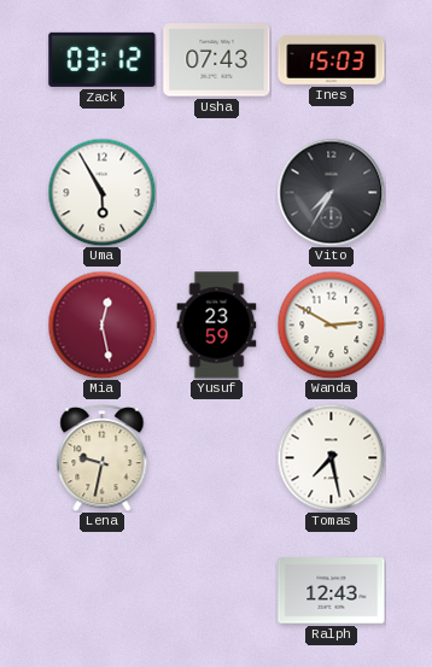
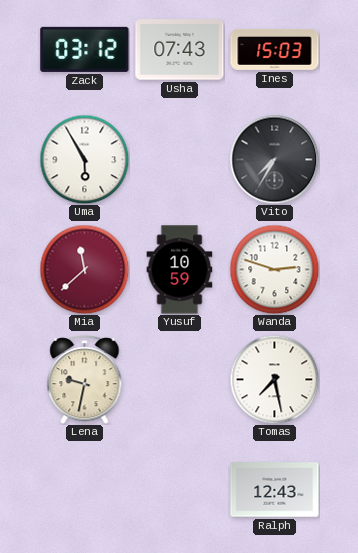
Mia: 12:28 -> 11:38
Yusuf: 23:59 -> 10:59
Wanda: 2:50 -> 2:48
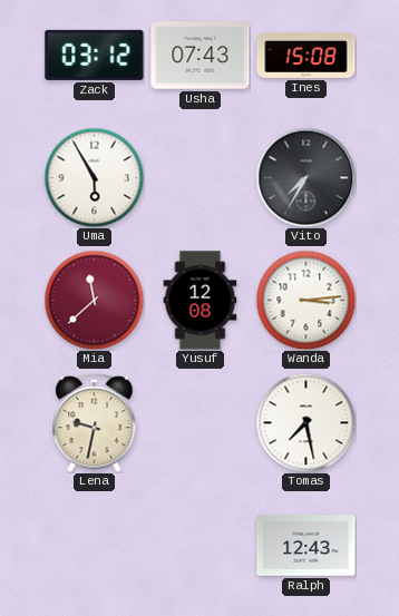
Ines: 15:03 -> 15:08
Yusuf: 10:59 -> 12:08
Wanda: 2:48 -> 3:14
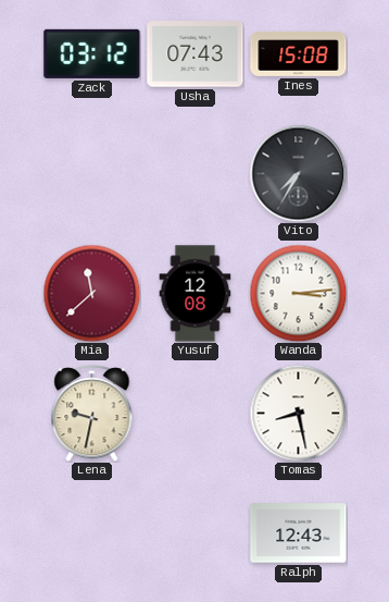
Uma: 5:55 -> none
Tomas: 7:28 -> 8:28
